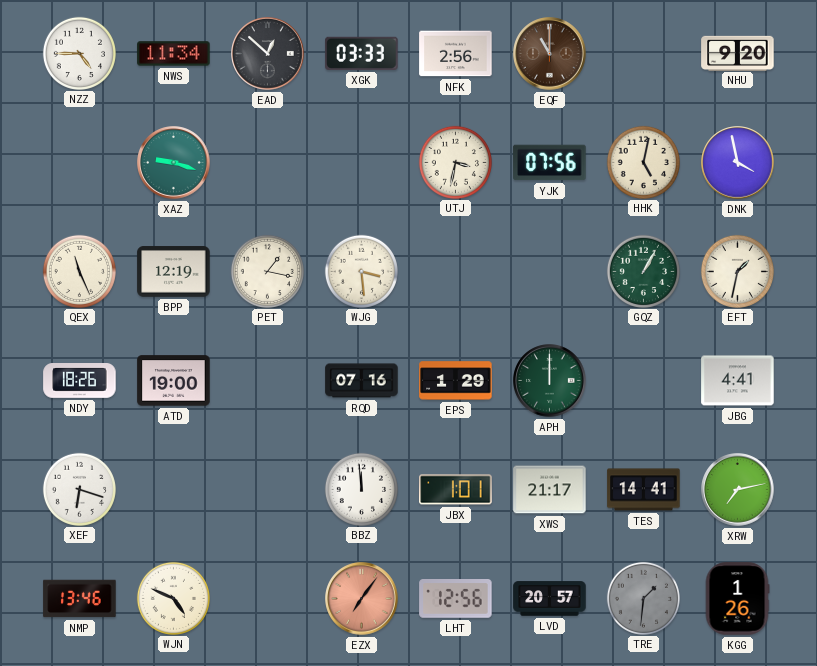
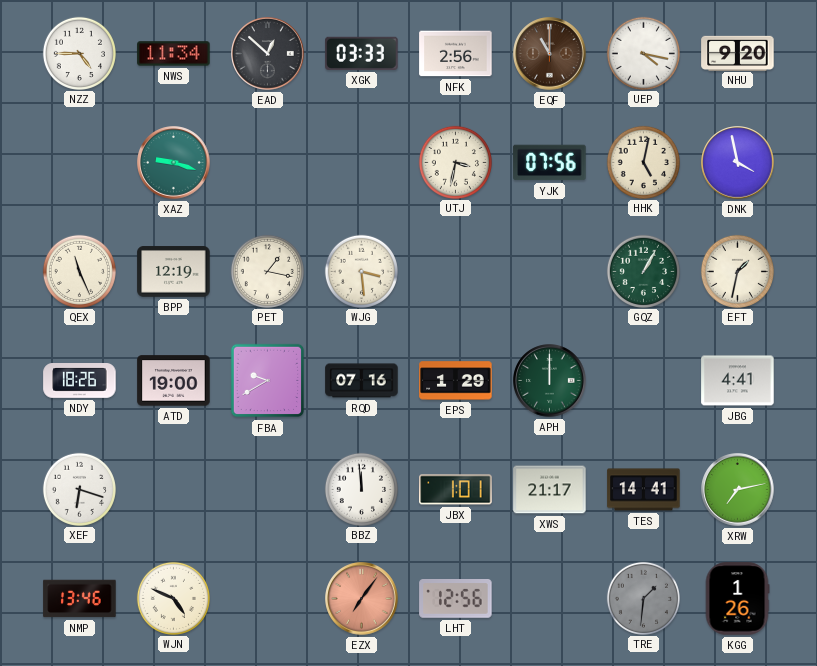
UEP: none -> 4:17
FBA: none -> 9:40
LVD: 20:57 -> none
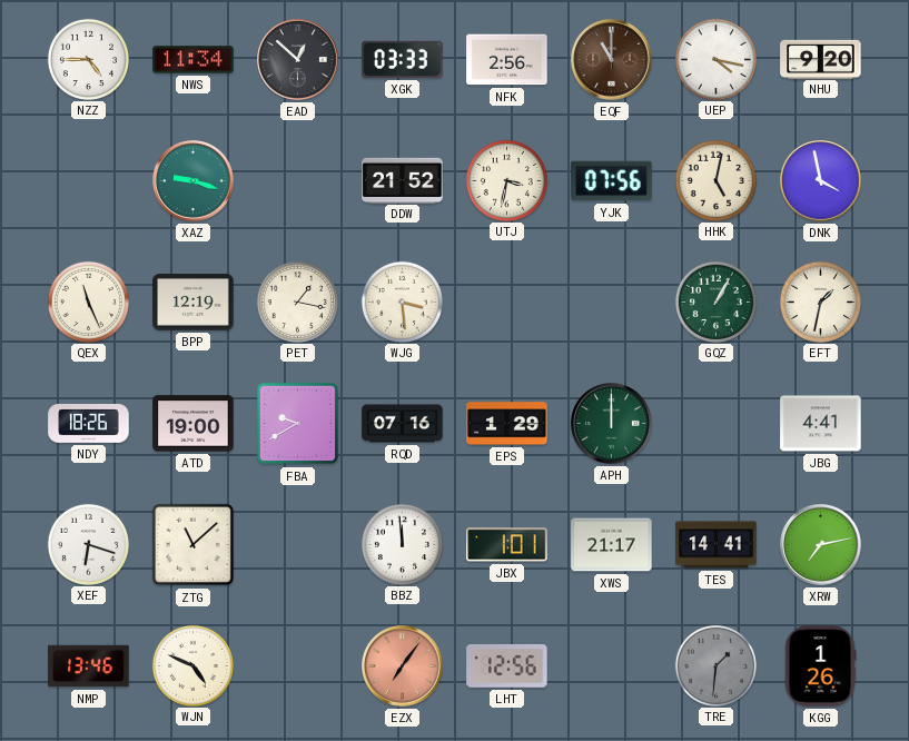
DDW: none -> 21:52
ZTG: none -> 11:08
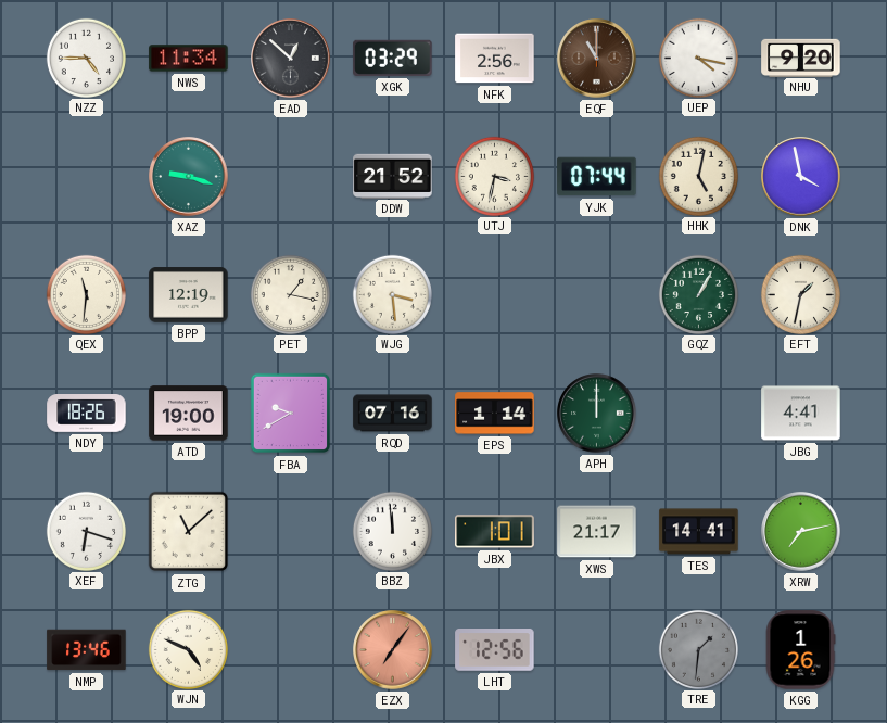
XGK: 03:33 -> 03:29
YJK: 07:56 -> 07:44
QEX: 11:26 -> 11:31
EPS: 1:29 -> 1:14
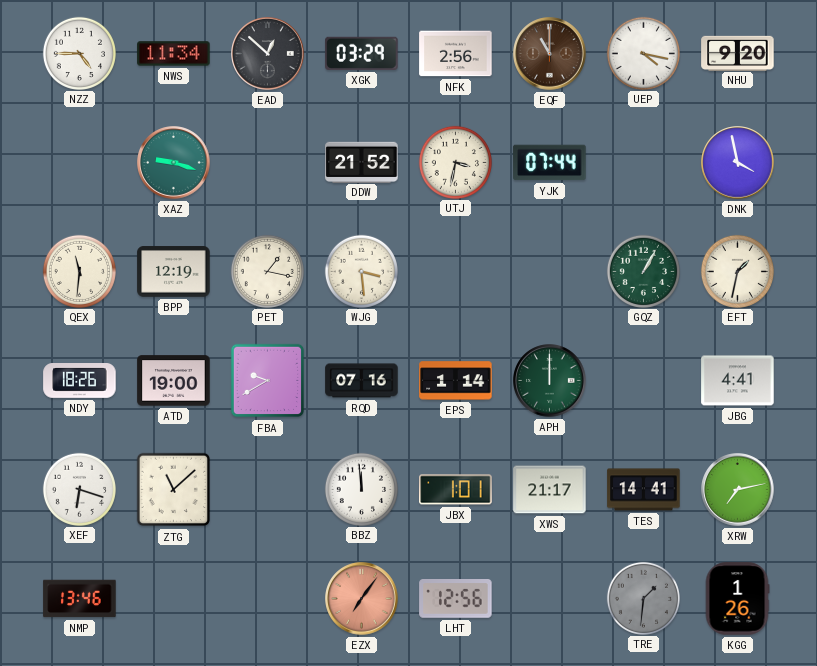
HHK: 5:02 -> none
WJN: 4:49 -> none
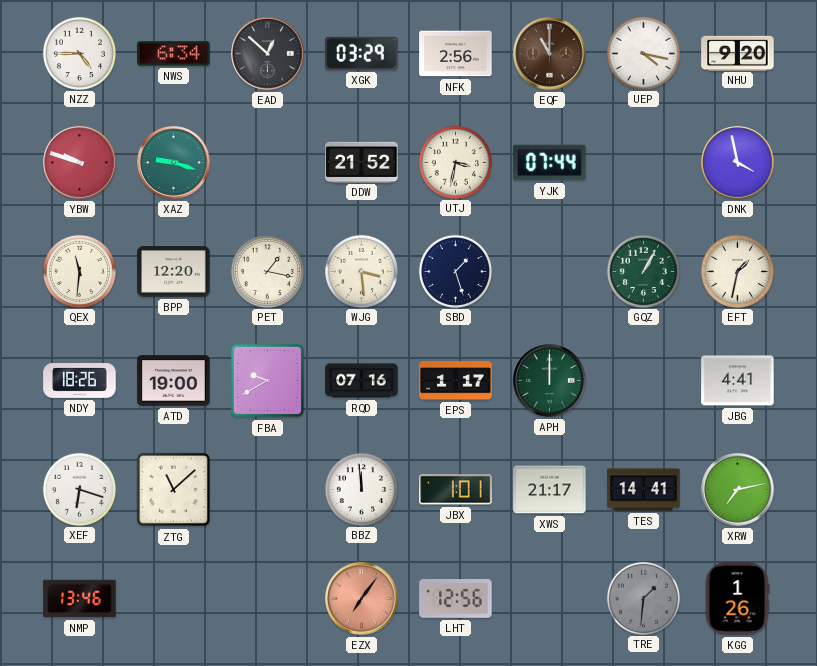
NWS: 11:34 -> 6:34
YBW: none -> 9:48
BPP: 12:19 -> 12:20
SBD: none -> 1:27
EPS: 1:14 -> 1:17
